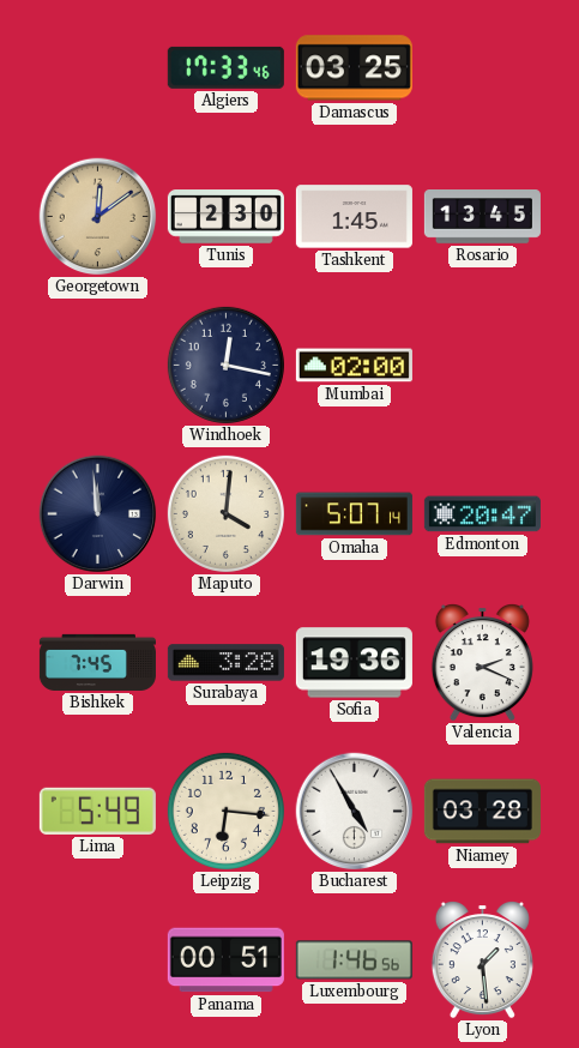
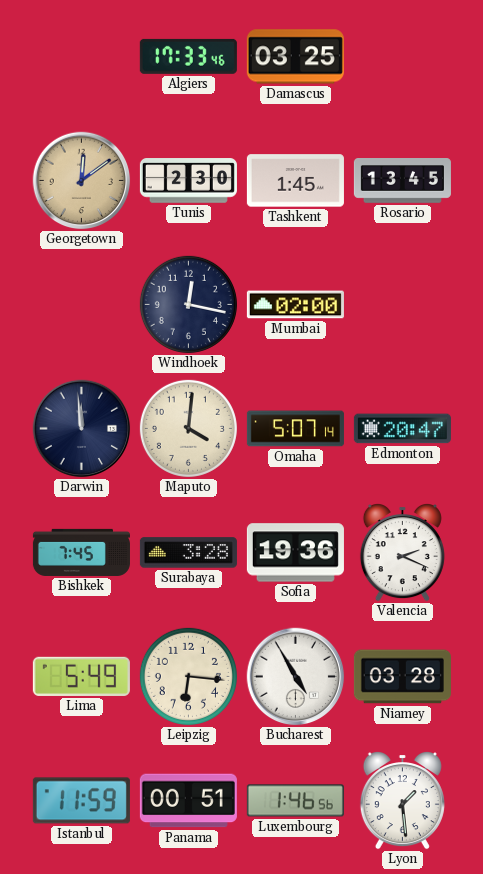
Istanbul: none -> 11:59
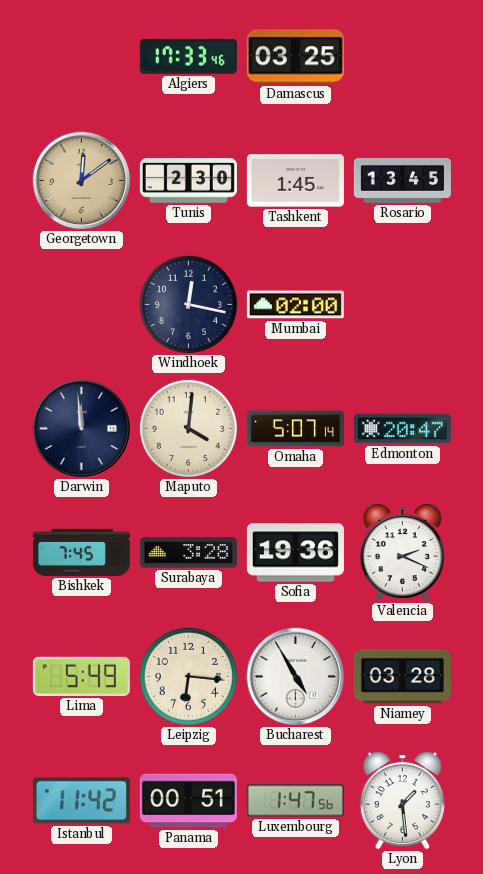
Istanbul: 11:59 -> 11:42
Luxembourg: 1:46 -> 1:47
